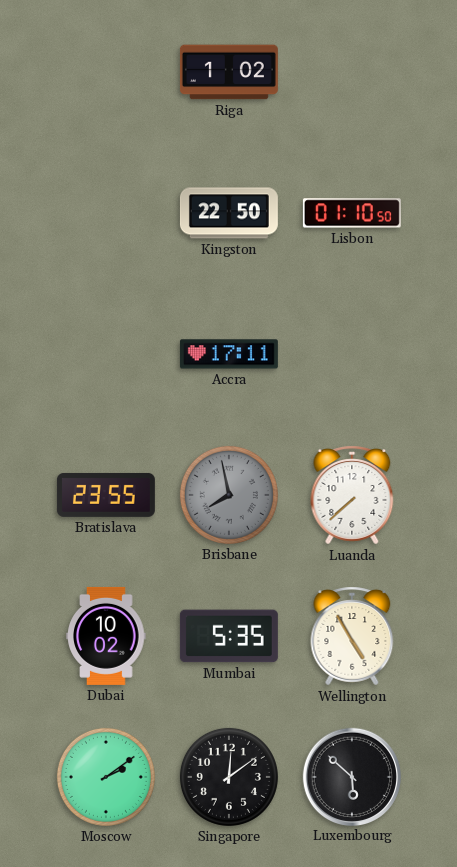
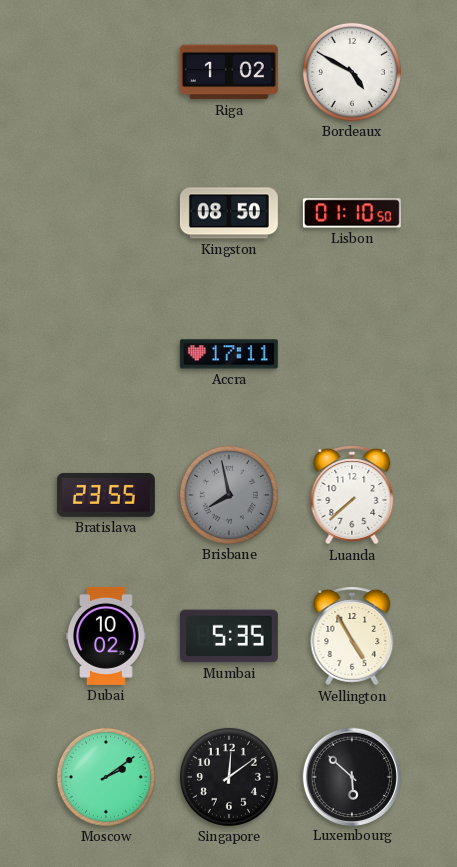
Bordeaux: none -> 4:50
Kingston: 22:50 -> 08:50
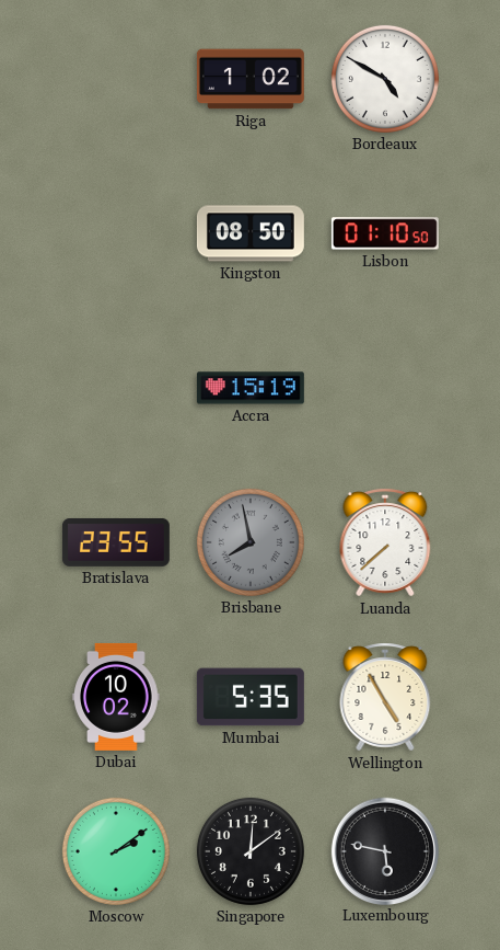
Accra: 17:11 -> 15:19
Luxembourg: 5:52 -> 5:47
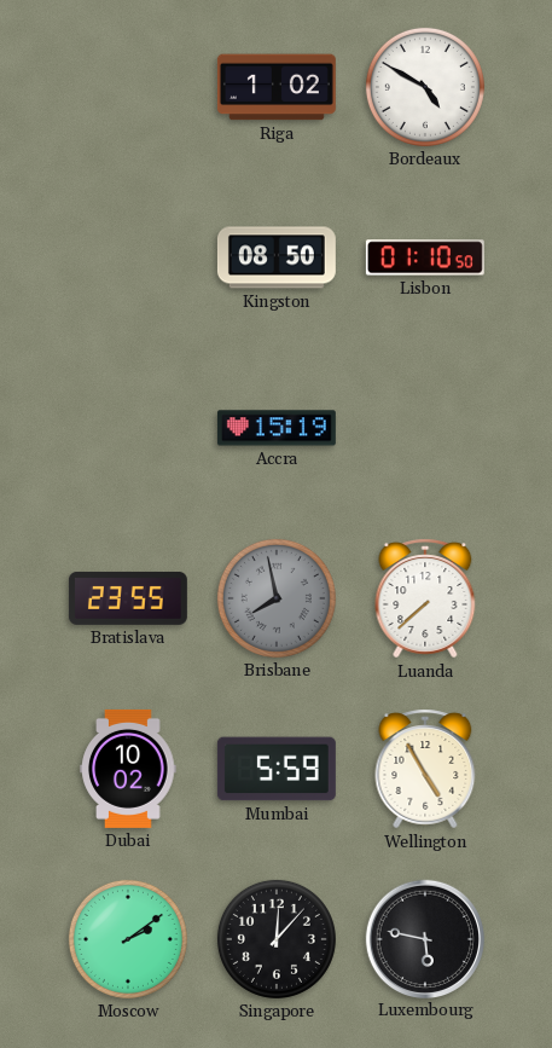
Mumbai: 5:35 -> 5:59
Singapore: 12:09 -> 12:07
